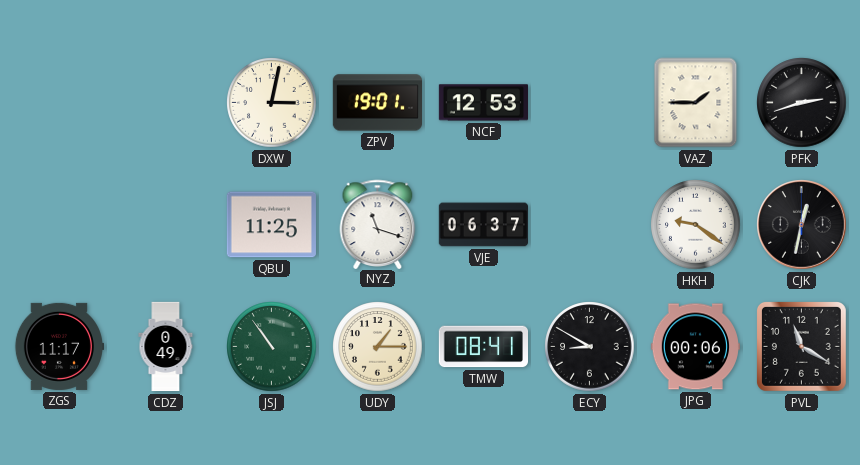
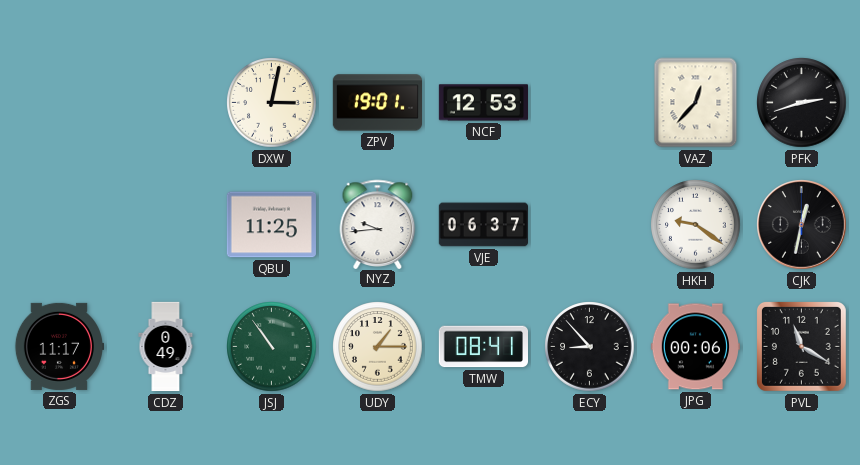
VAZ: 1:45 -> 12:37
NYZ: 11:18 -> 9:44
ECY: 8:50 -> 8:53
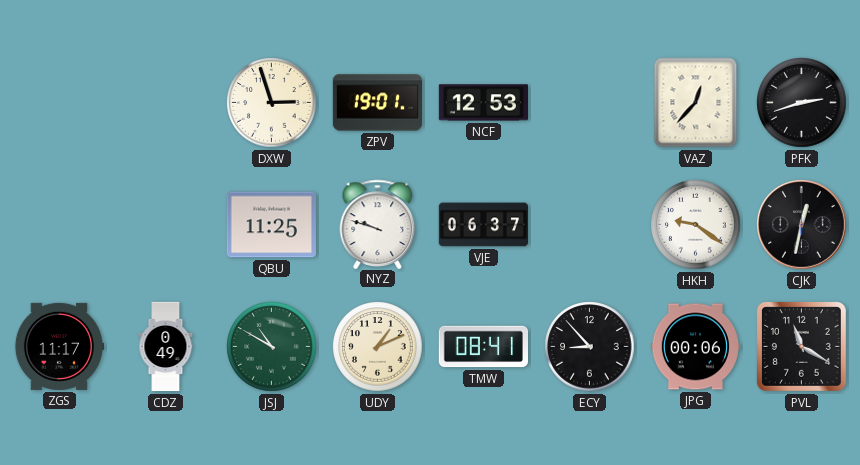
DXW: 3:02 -> 2:57
NYZ: 9:44 -> 9:48
JSJ: 10:54 -> 10:50
UDY: 1:15 -> 1:11
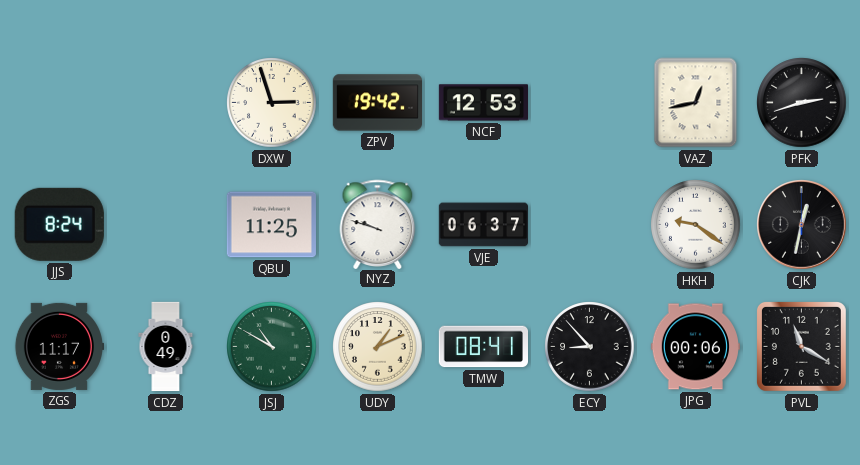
ZPV: 19:01 -> 19:42
VAZ: 12:37 -> 12:43
JJS: none -> 8:24
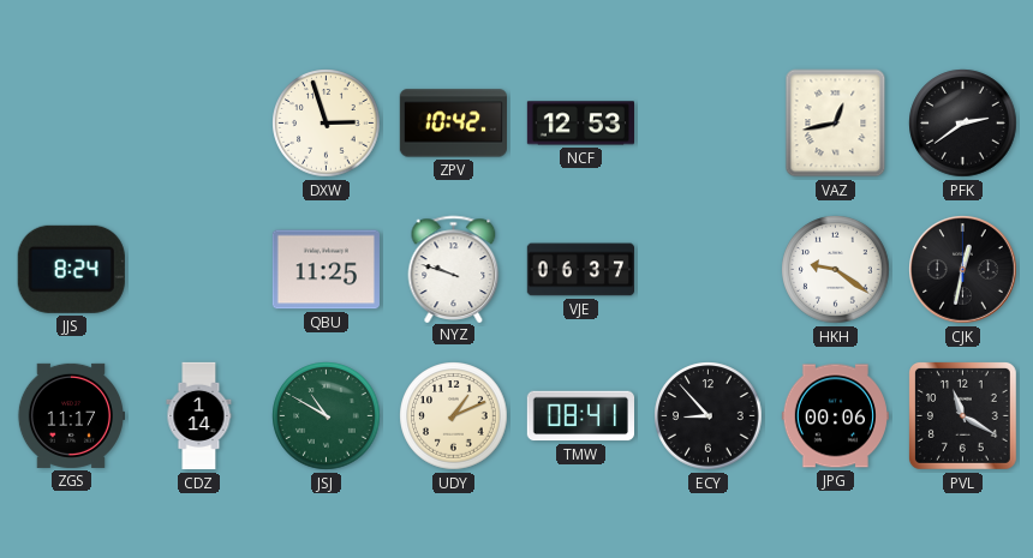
ZPV: 19:42 -> 10:42
PFK: 2:42 -> 2:39
CDZ: 0:49 -> 1:14
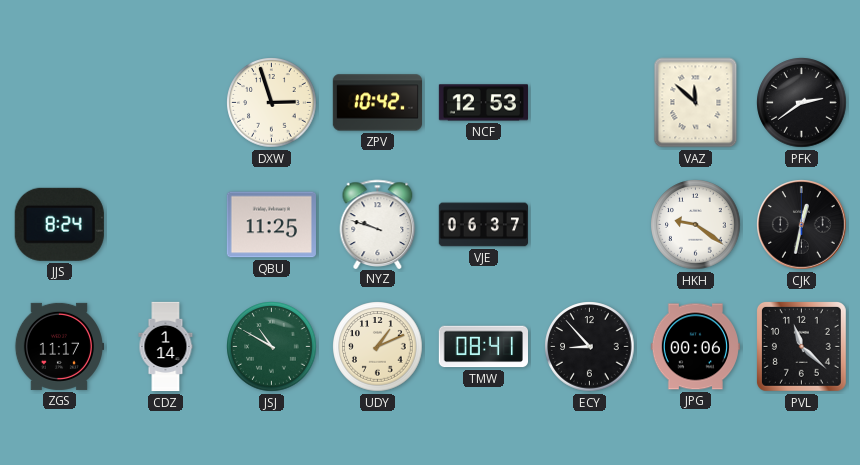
VAZ: 12:43 -> 11:52
PVL: 11:20 -> 11:22
